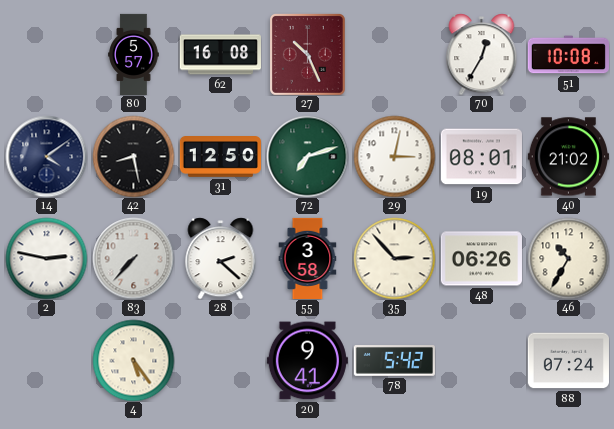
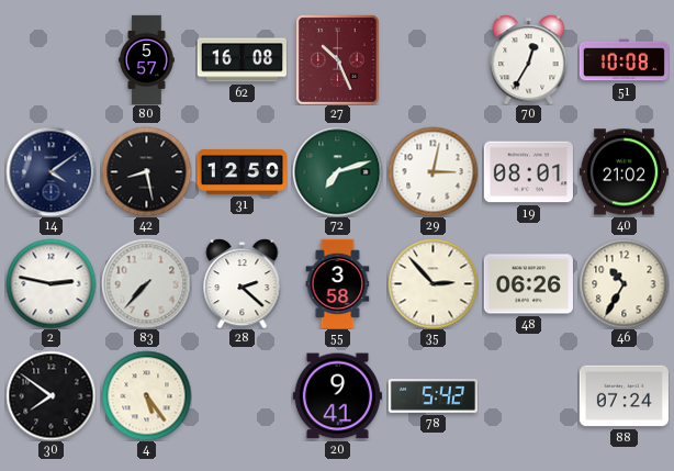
30: none -> 7:51
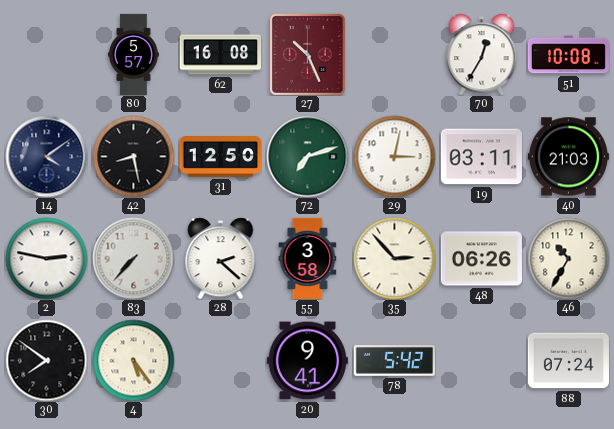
19: 08:01 -> 03:11
40: 21:02 -> 21:03
